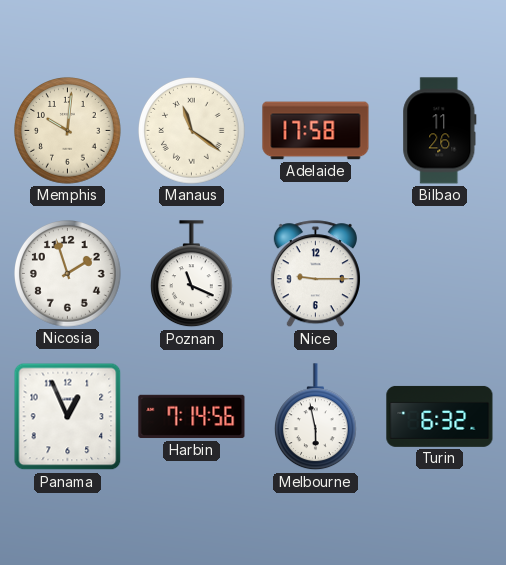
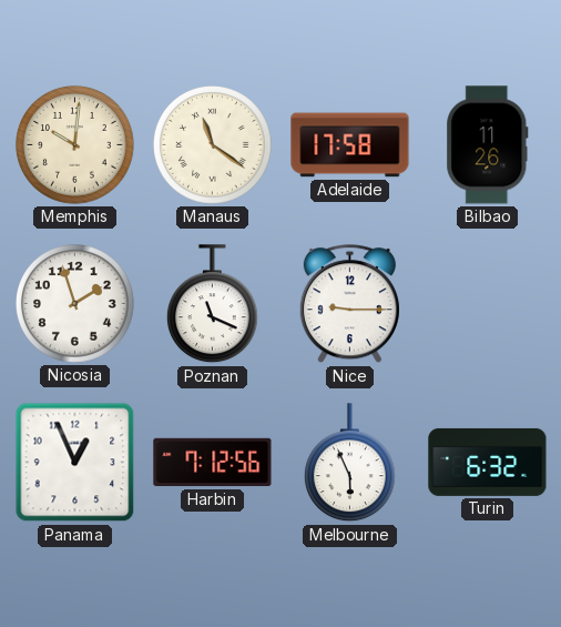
Harbin: 7:14 -> 7:12
Melbourne: 5:58 -> 5:56
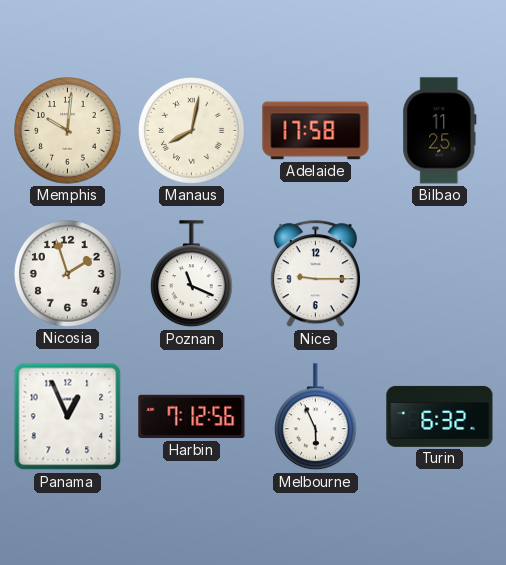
Manaus: 11:21 -> 8:02
Bilbao: 11:26 -> 11:25
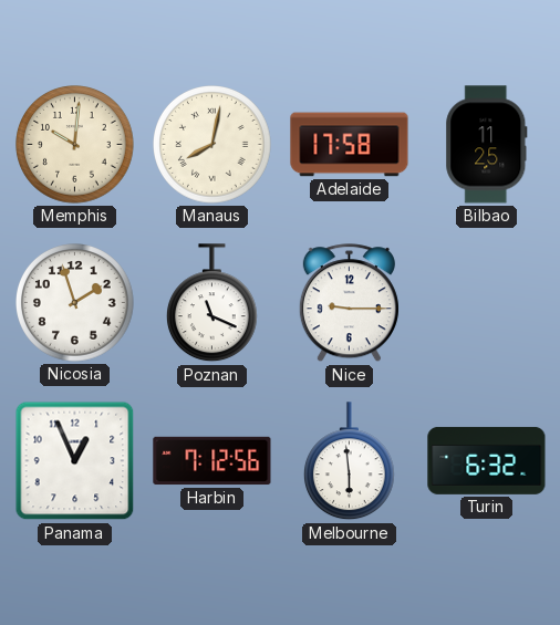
Melbourne: 5:56 -> 5:59
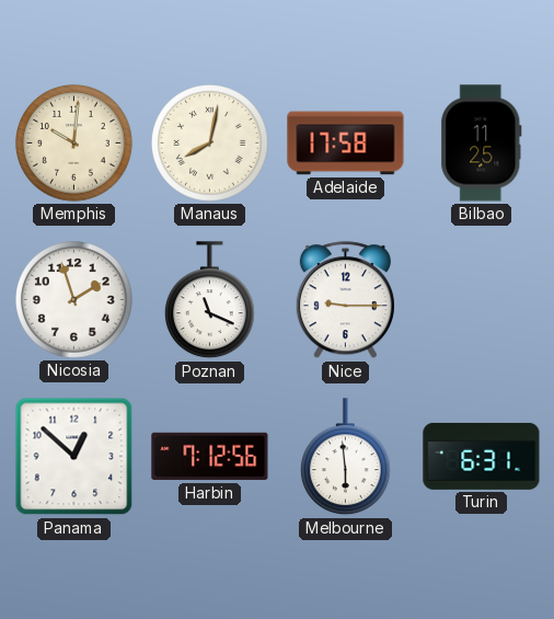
Panama: 12:56 -> 12:52
Turin: 6:32 -> 6:31
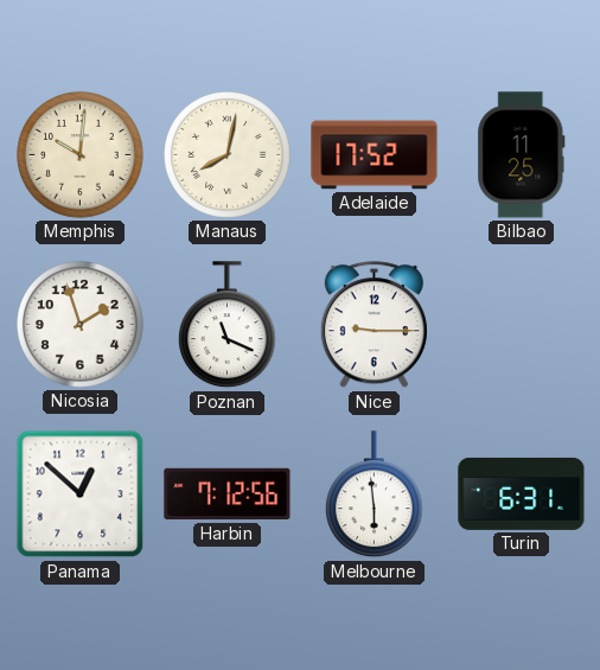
Adelaide: 17:58 -> 17:52
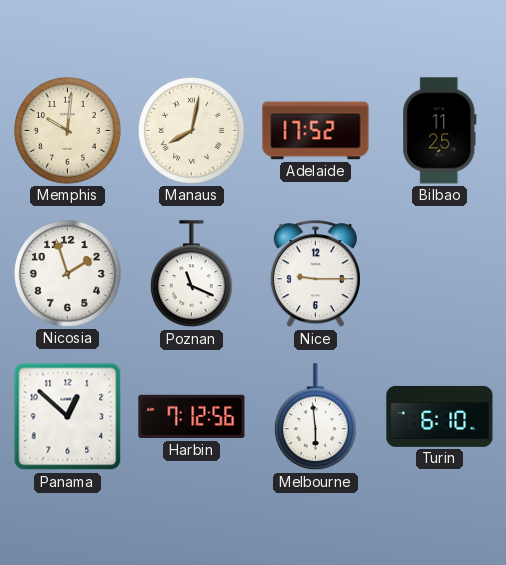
Turin: 6:31 -> 6:10
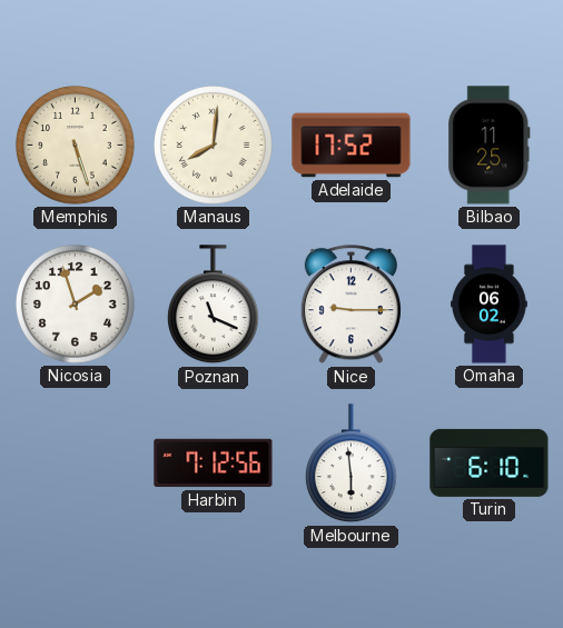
Memphis: 10:01 -> 5:27
Manaus: 8:02 -> 8:01
Omaha: none -> 06:02
Panama: 12:52 -> none
